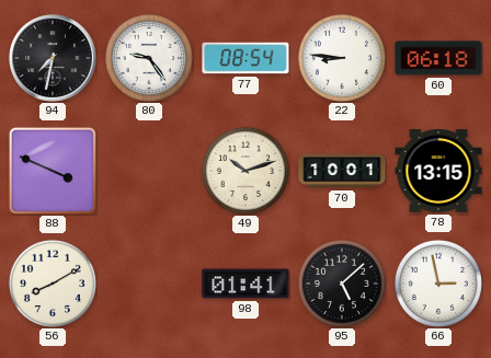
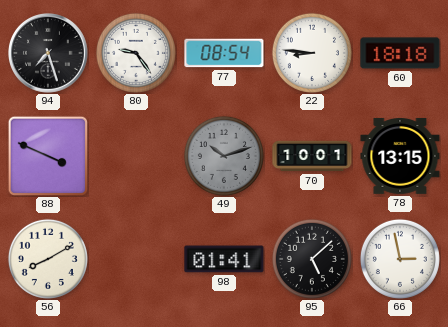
94: 7:32 -> 7:27
60: 06:18 -> 18:18
49 dial: cream -> grey
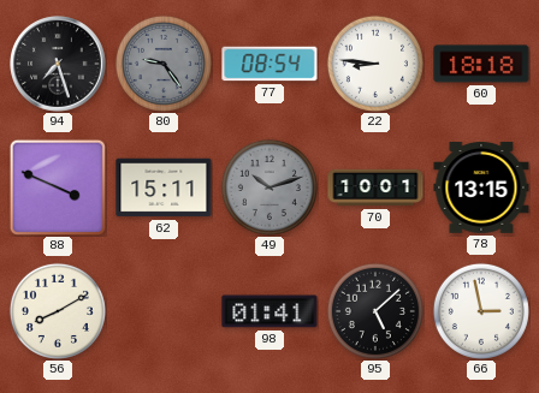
80 dial: white -> grey
62: none -> 15:11
